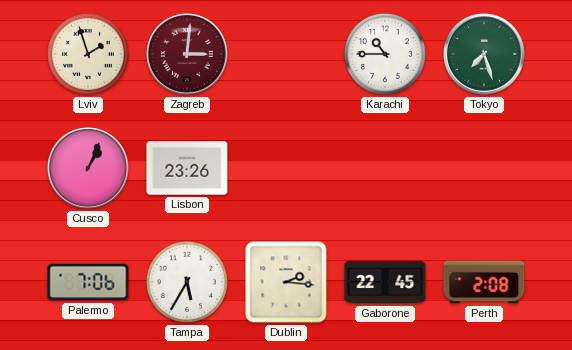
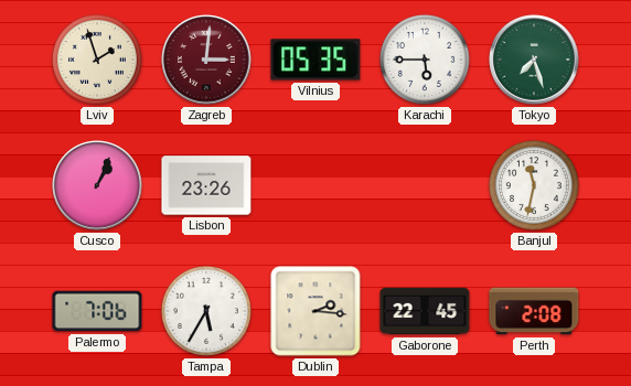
Vilnius: none -> 05:35
Karachi: 10:45 -> 5:45
Banjul: none -> 11:32
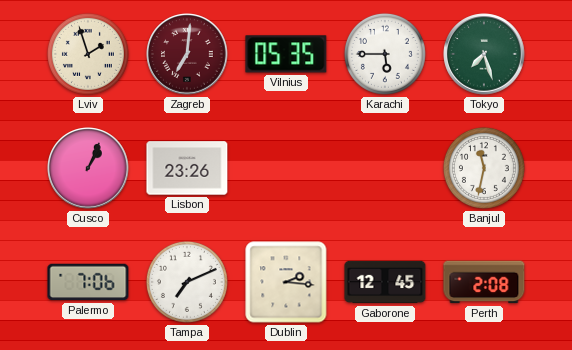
Zagreb: 3:01 -> 7:01
Tampa: 5:35 -> 7:11
Gaborone: 22:45 -> 12:45
